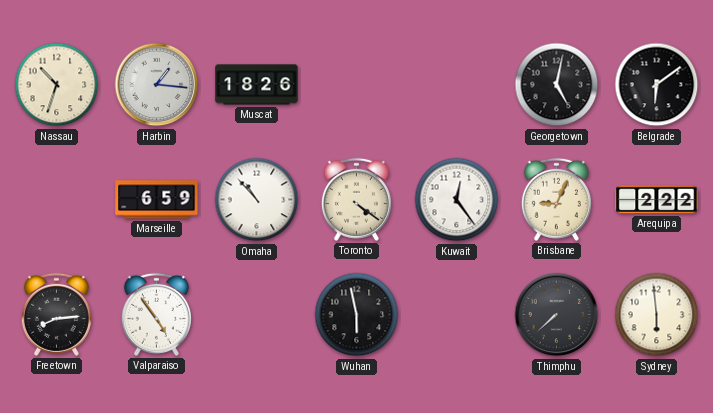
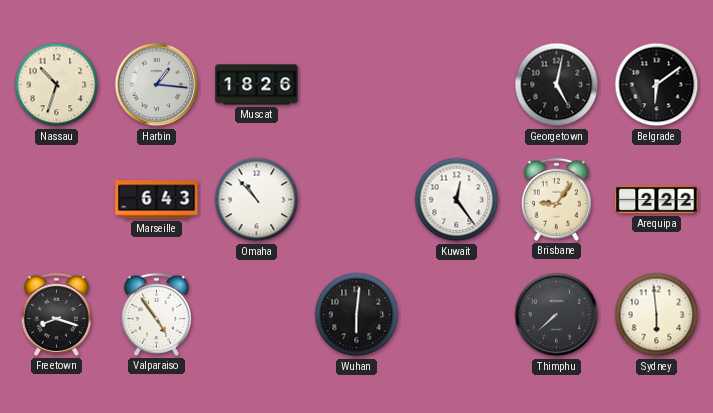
Marseille: 6:59 -> 6:43
Toronto: 4:21 -> none
Brisbane: 9:04 -> 9:06
Freetown: 8:14 -> 8:18
Wuhan: 5:58 -> 6:01
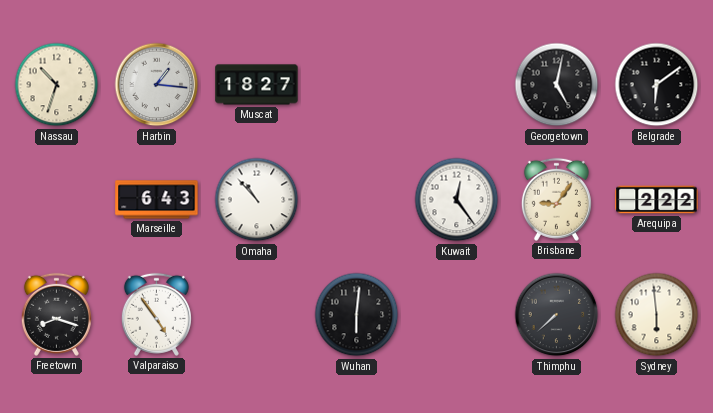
Muscat: 18:26 -> 18:27
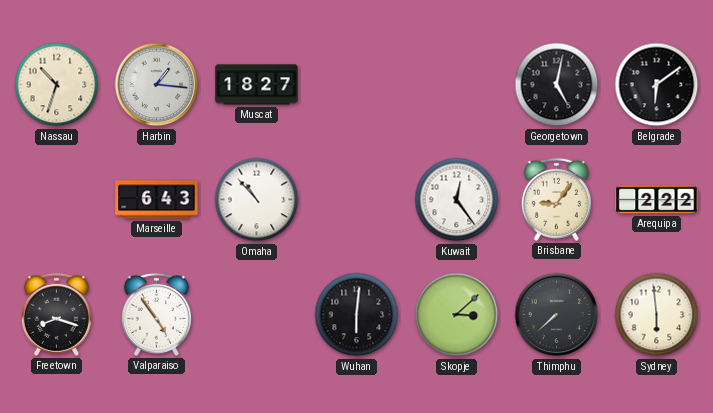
Skopje: none -> 3:08
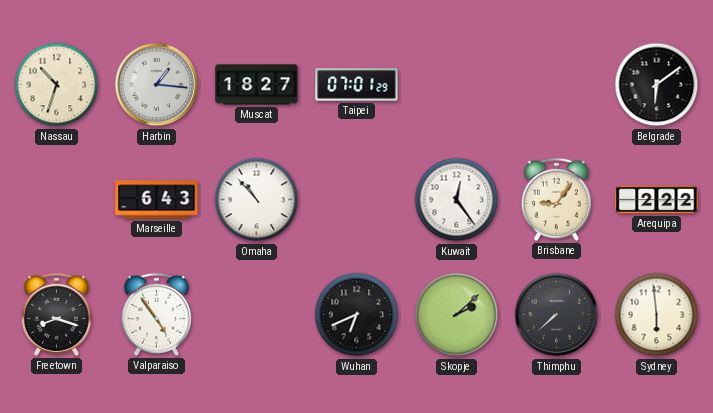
Taipei: none -> 07:01
Georgetown: 5:02 -> none
Wuhan: 6:01 -> 6:41
Skopje: 3:08 -> 2:08
